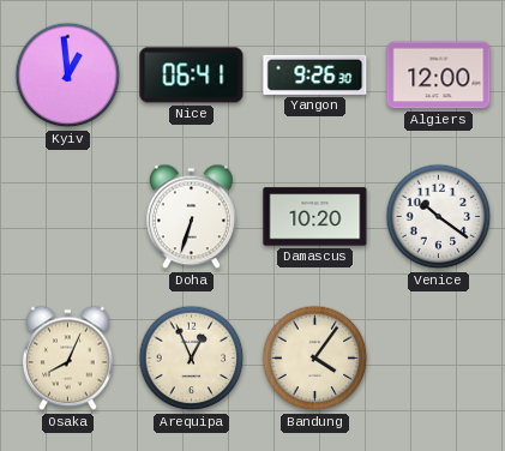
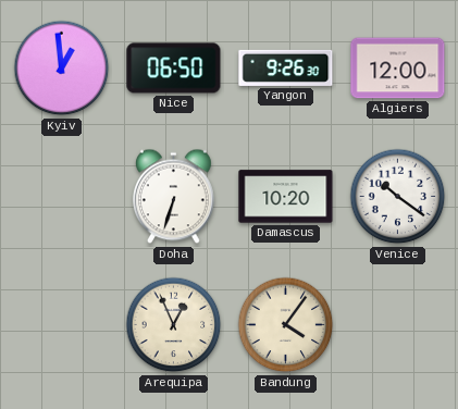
Nice: 06:41 -> 06:50
Osaka: 8:04 -> none
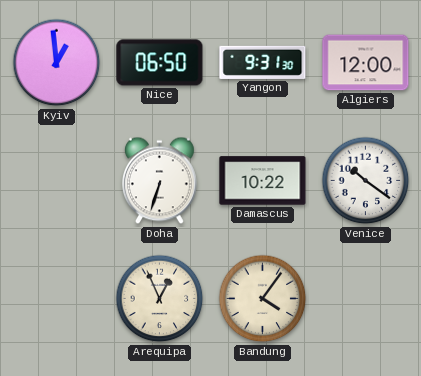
Yangon: 9:26 -> 9:31
Damascus: 10:20 -> 10:22
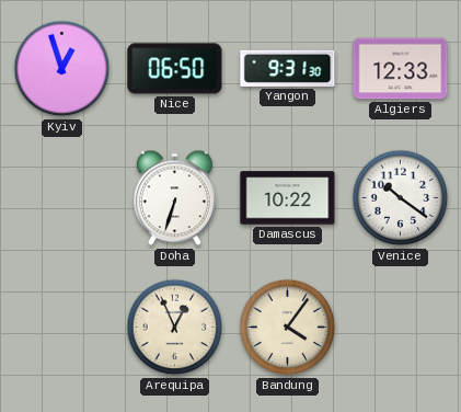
Kyiv: 12:59 -> 12:57
Algiers: 12:00 -> 12:33
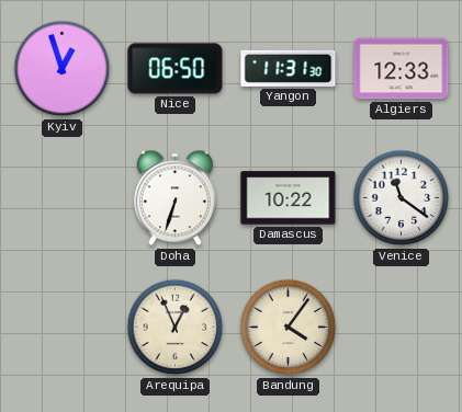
Yangon: 9:31 -> 11:31
Venice: 10:21 -> 11:21
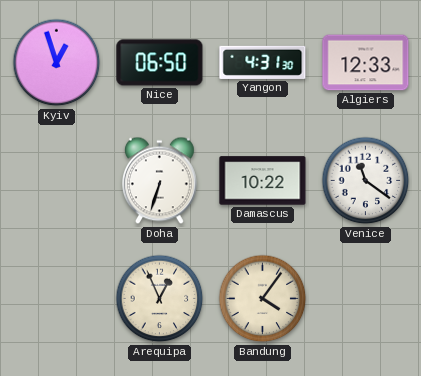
Yangon: 11:31 -> 4:31
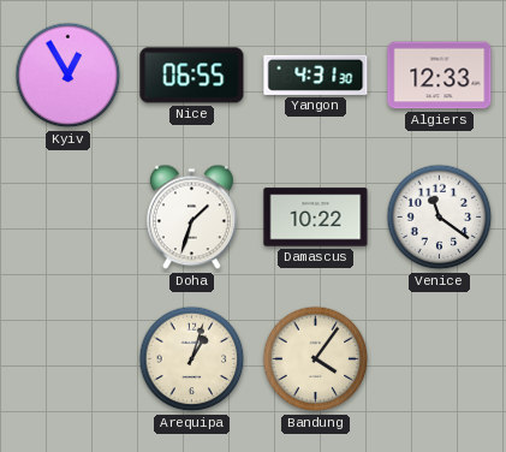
Kyiv: 12:57 -> 12:55
Nice: 06:50 -> 06:55
Doha: 6:33 -> 1:33
Arequipa: 12:56 -> 1:03
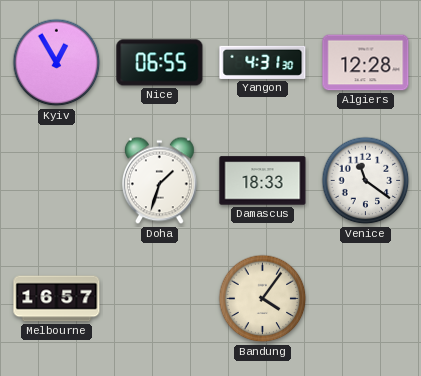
Algiers: 12:33 -> 12:28
Damascus: 10:22 -> 18:33
Melbourne: none -> 16:57
Arequipa: 1:03 -> none
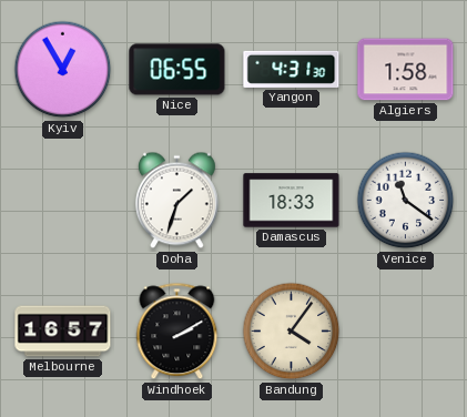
Algiers: 12:28 -> 1:58
Windhoek: none -> 2:10
